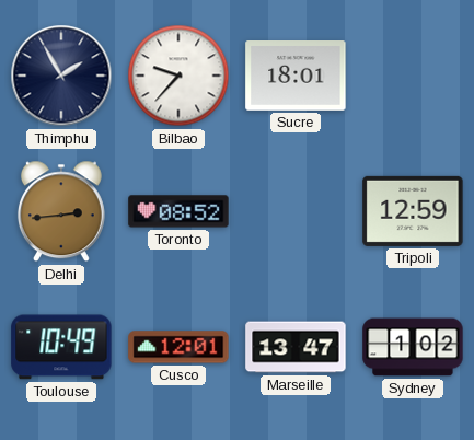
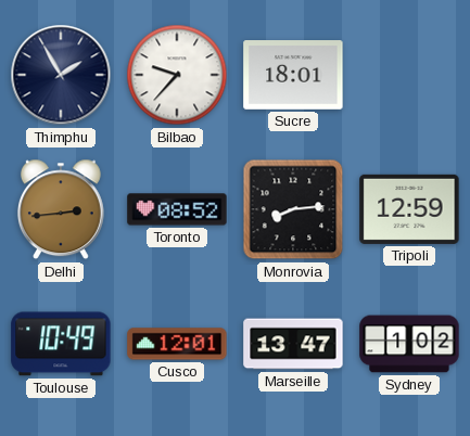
Monrovia: none -> 8:14
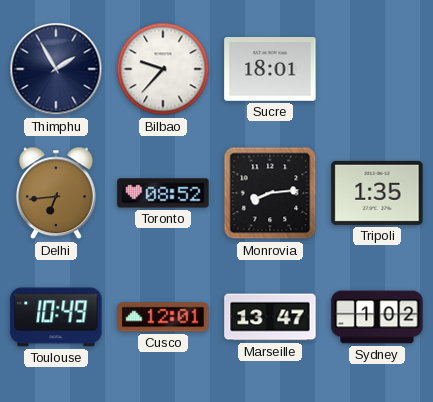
Delhi: 2:44 -> 6:44
Tripoli: 12:59 -> 1:35
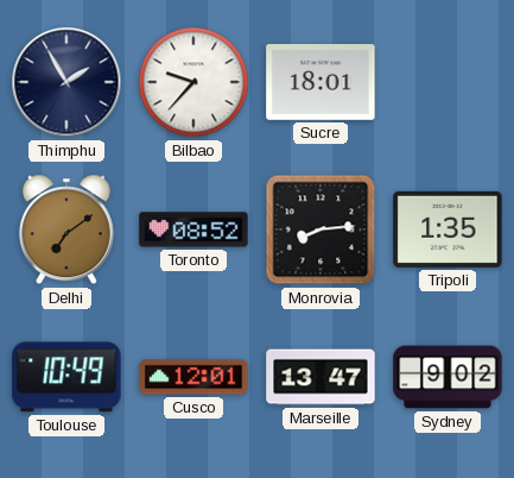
Delhi: 6:44 -> 7:09
Sydney: 1:02 -> 9:02
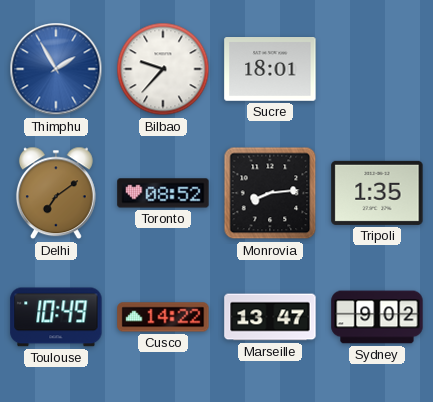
Thimphu dial: navy -> blue
Cusco: 12:01 -> 14:22
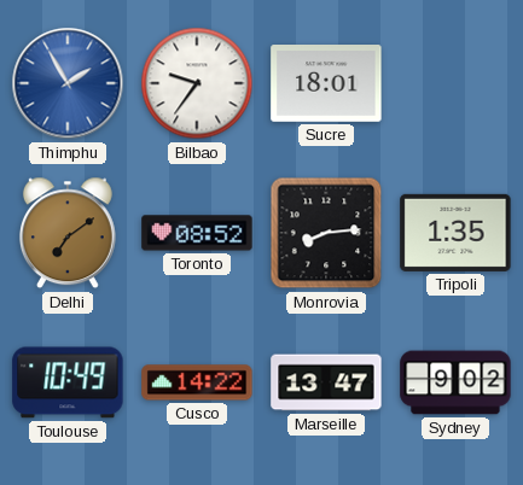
Bilbao: 9:37 -> 9:36
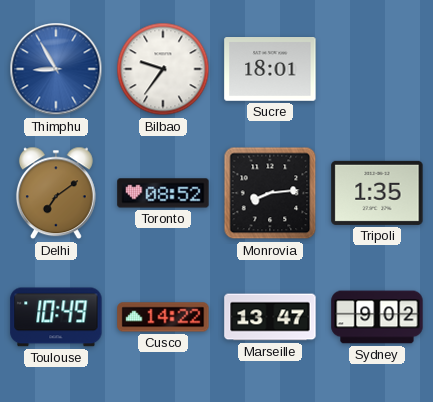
Thimphu: 1:55 -> 8:55
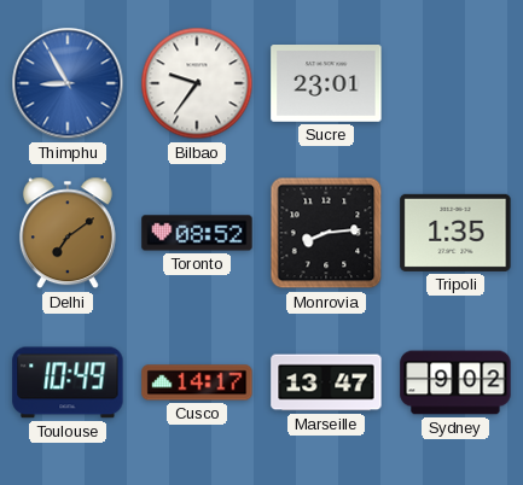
Sucre: 18:01 -> 23:01
Cusco: 14:22 -> 14:17
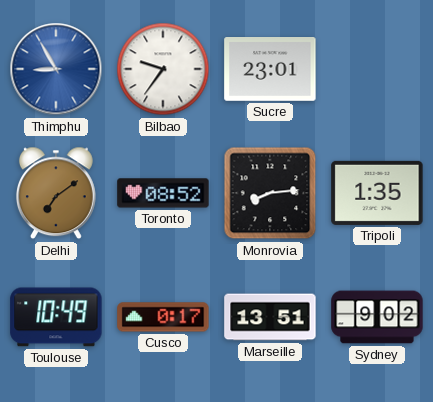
Cusco: 14:17 -> 0:17
Marseille: 13:47 -> 13:51
